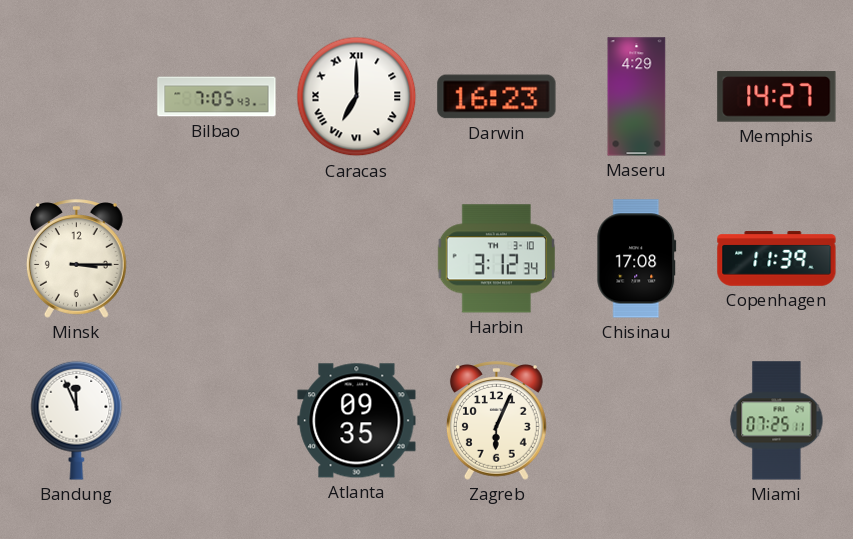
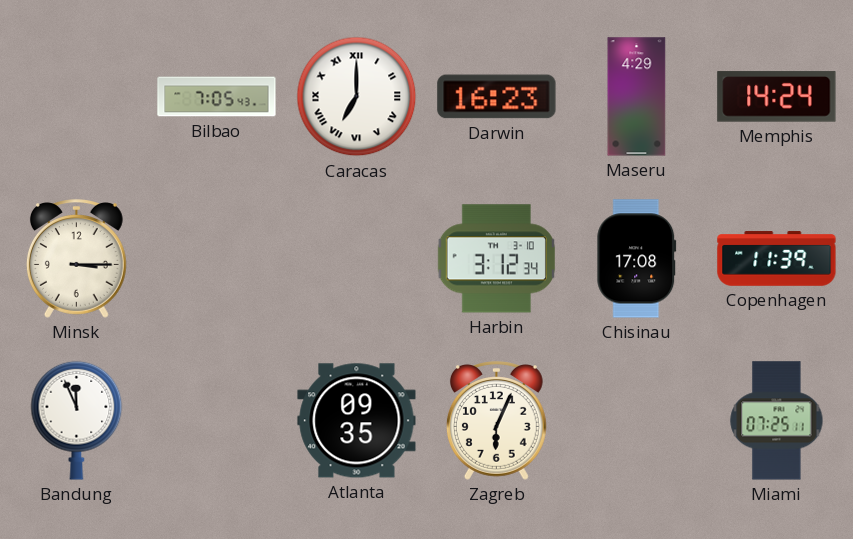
Memphis: 14:27 -> 14:24
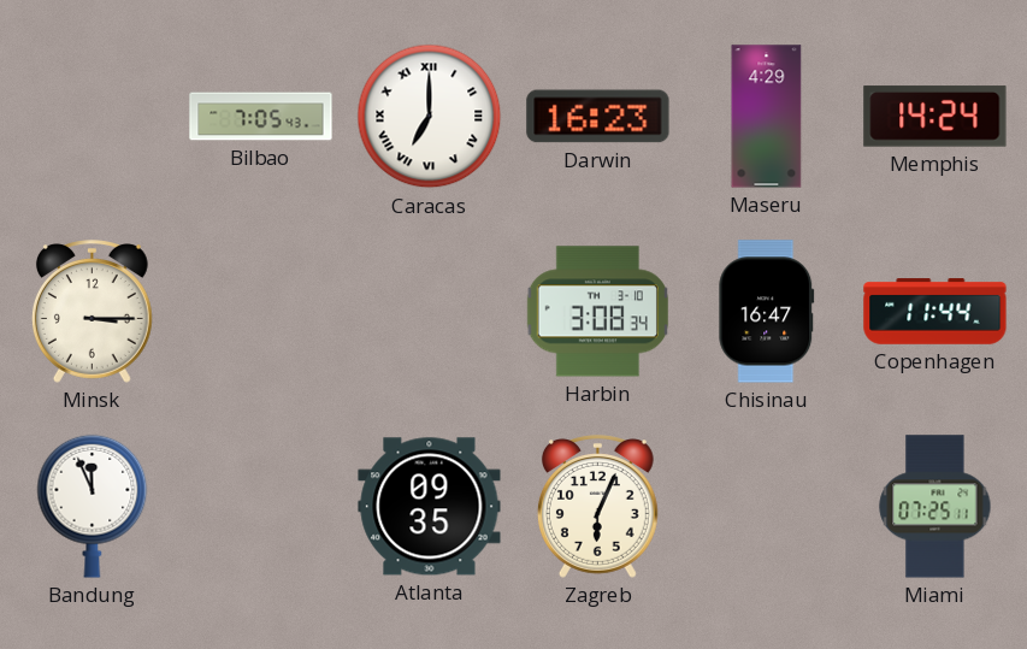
Harbin: 3:12 -> 3:08
Chisinau: 17:08 -> 16:47
Copenhagen: 11:39 -> 11:44
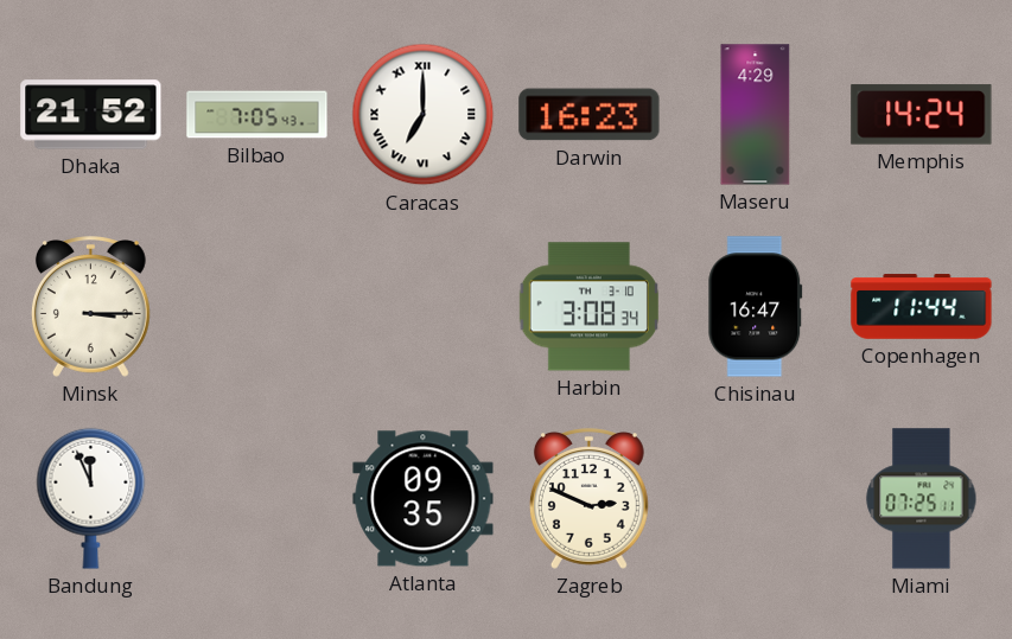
Dhaka: none -> 21:52
Zagreb: 6:04 -> 2:49
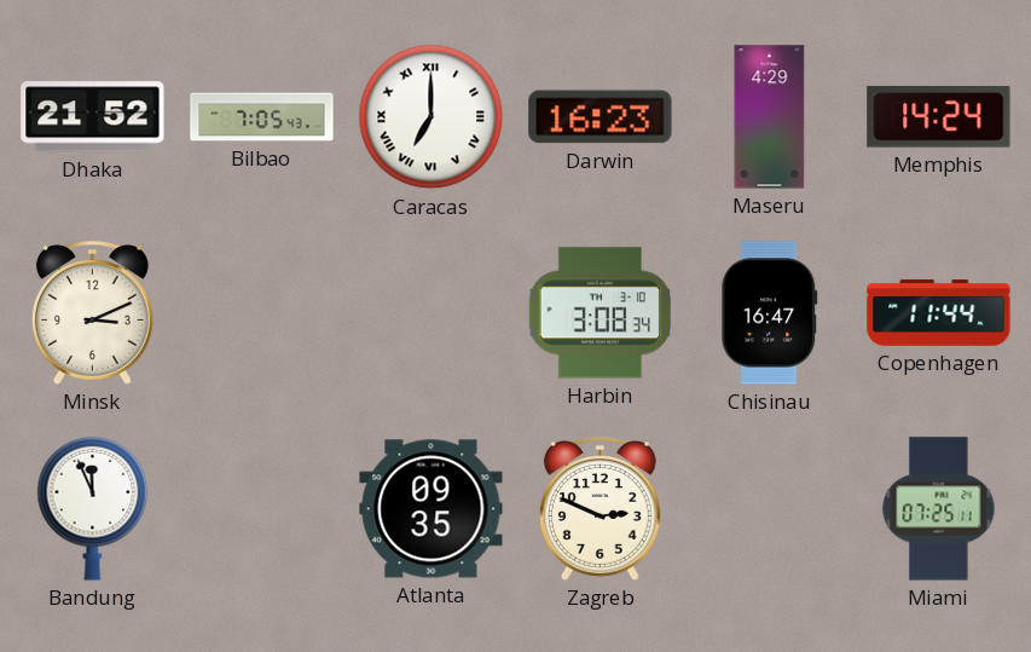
Minsk: 3:15 -> 3:11
